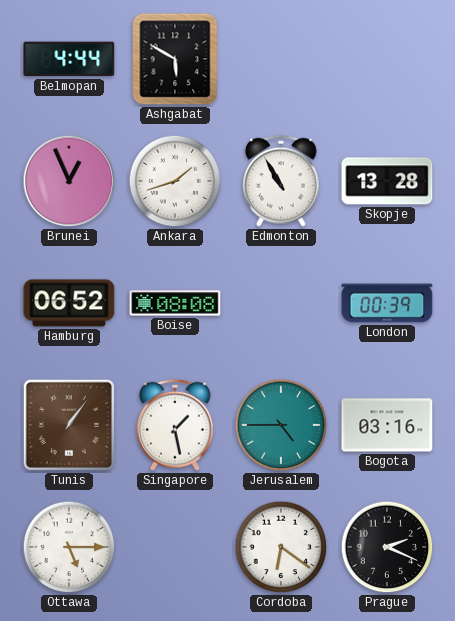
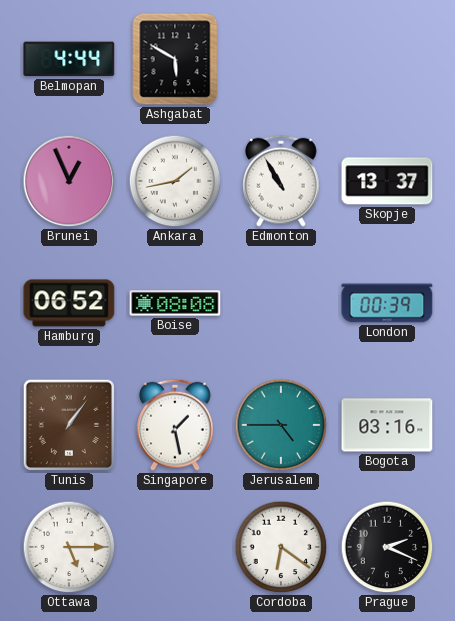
Ankara: 1:42 -> 1:43
Skopje: 13:28 -> 13:37
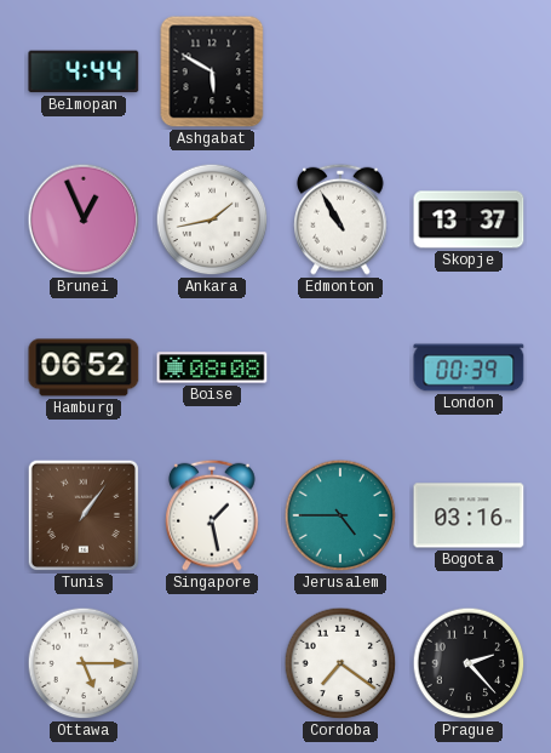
Cordoba: 6:21 -> 7:21
Prague: 2:19 -> 2:23
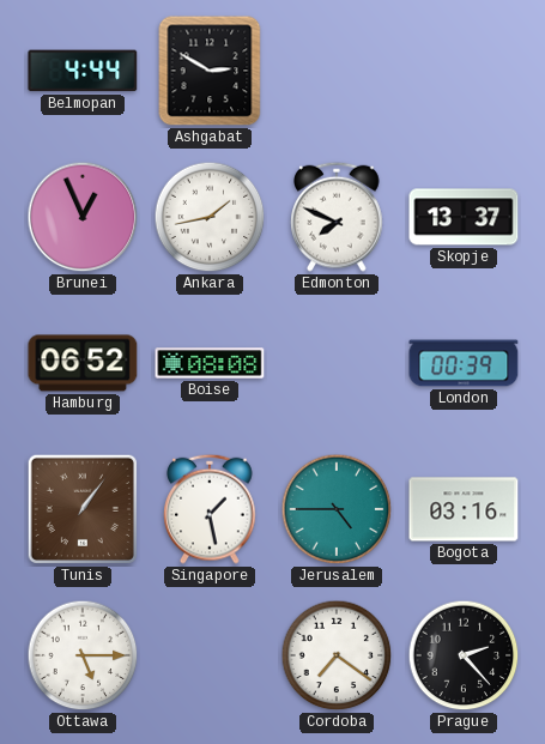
Ashgabat: 5:50 -> 2:50
Edmonton: 10:55 -> 7:49
